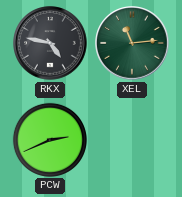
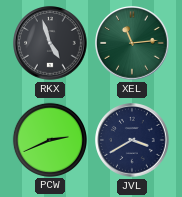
RKX: 4:47 -> 4:57
JVL: none -> 3:40
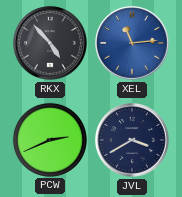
RKX: 4:57 -> 4:53
XEL dial: green -> blue
